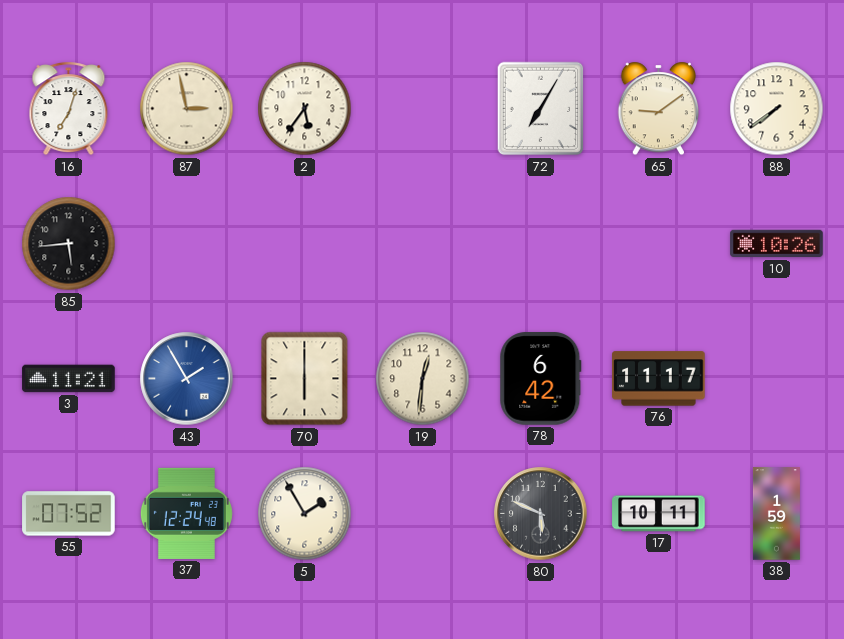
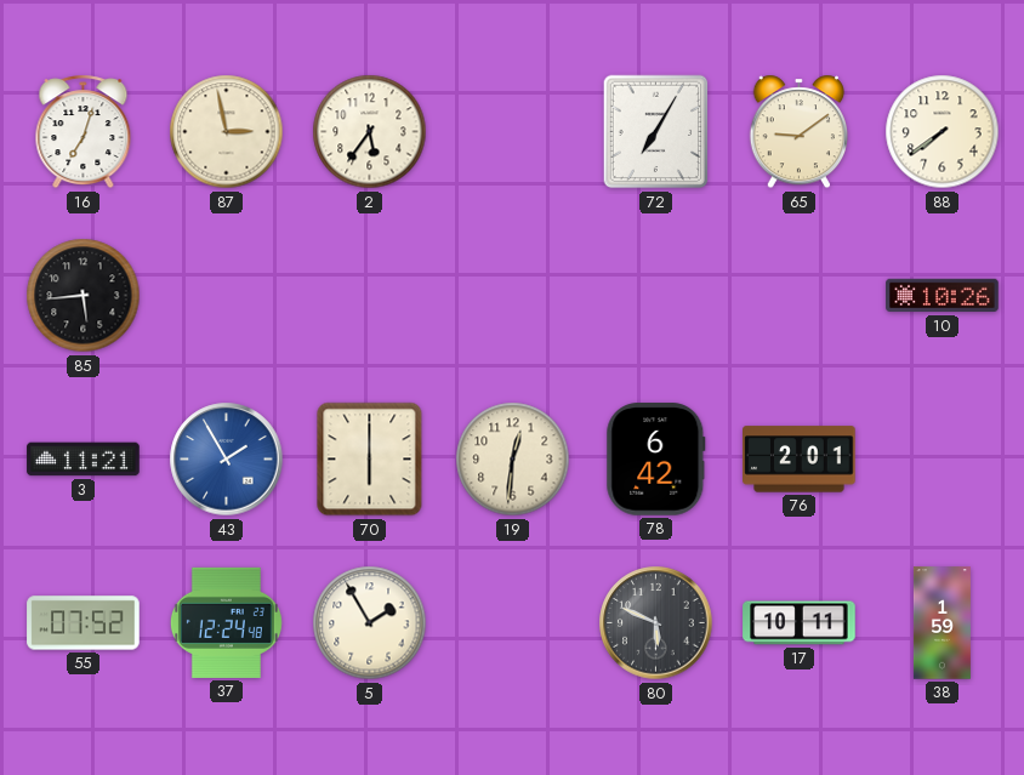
76: 11:17 -> 2:01
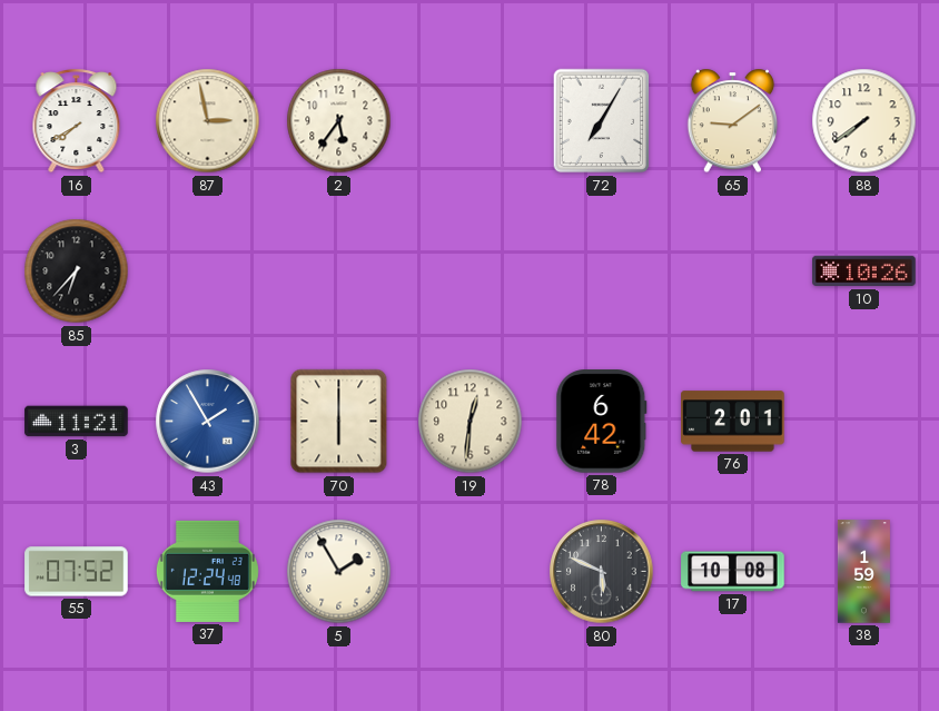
16: 7:03 -> 7:40
85: 5:44 -> 6:37
17: 10:11 -> 10:08
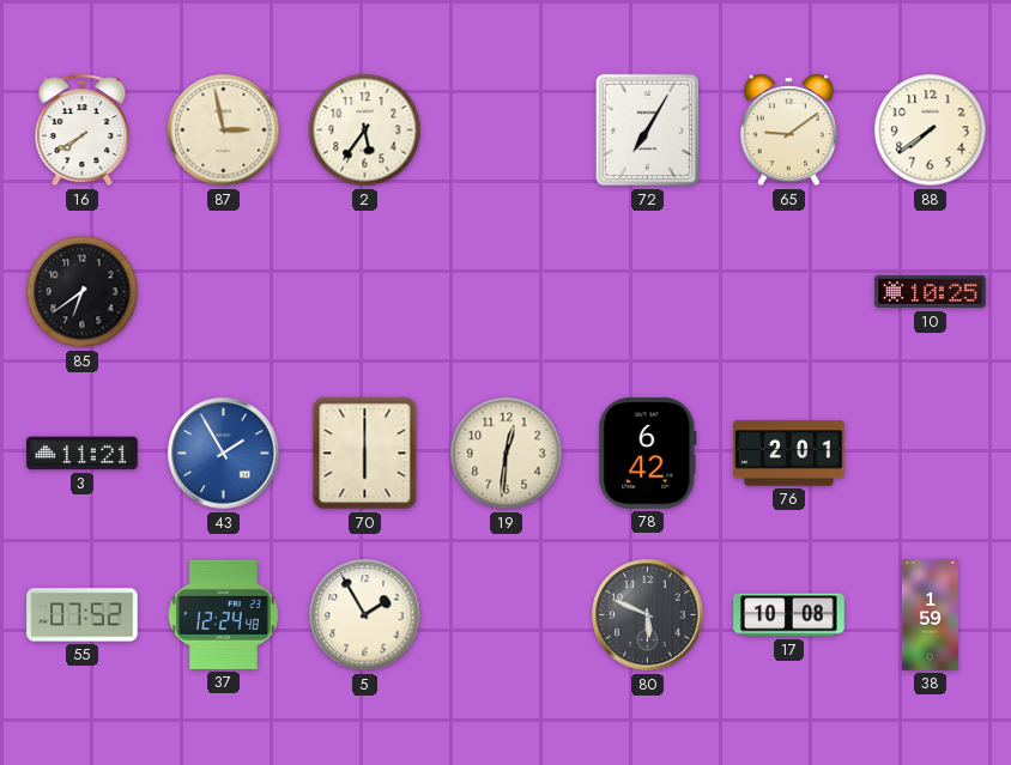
85: 6:37 -> 6:39
10: 10:26 -> 10:25
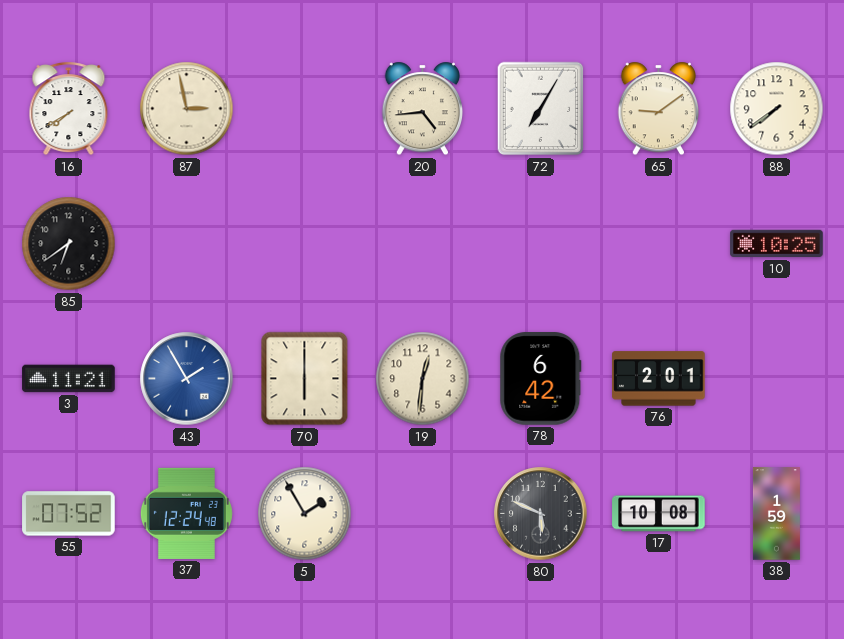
2: 5:36 -> none
20: none -> 4:44
